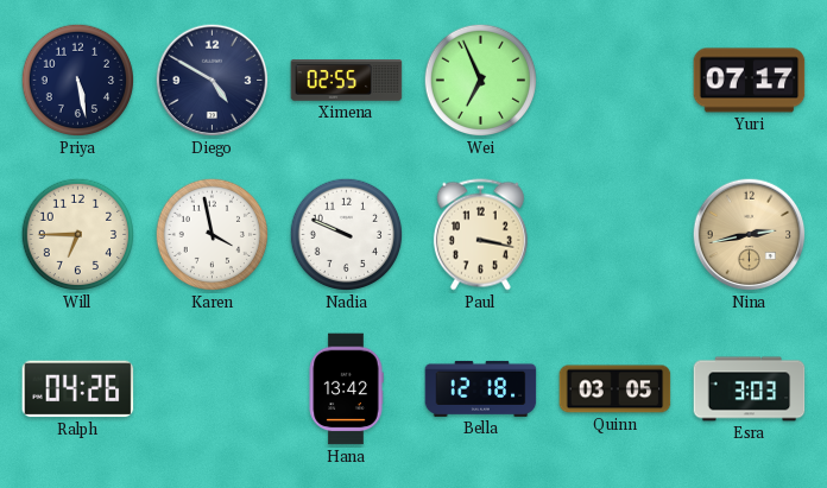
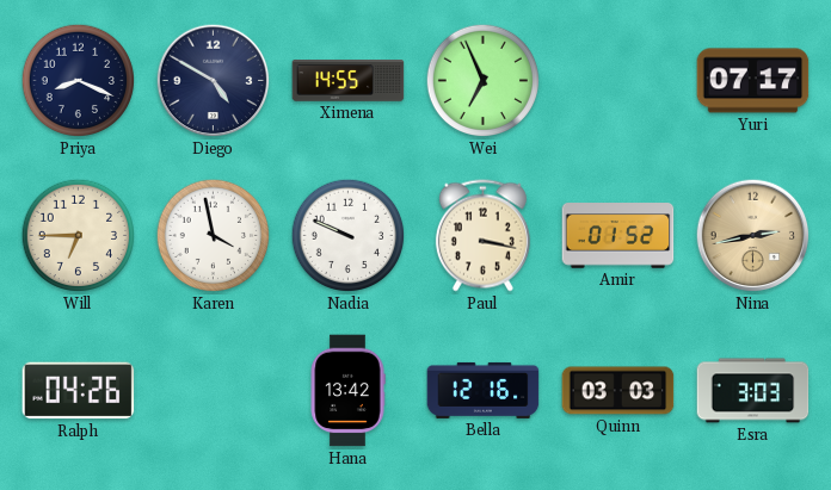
Priya: 5:28 -> 8:19
Ximena: 02:55 -> 14:55
Amir: none -> 01:52
Bella: 12:18 -> 12:16
Quinn: 03:05 -> 03:03
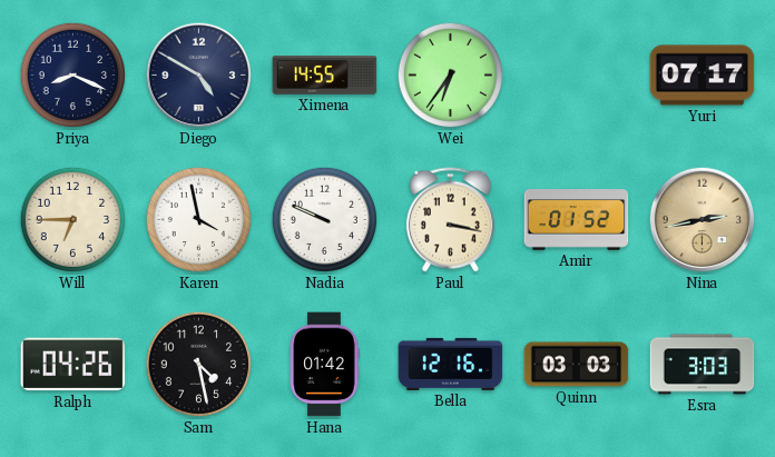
Wei: 6:56 -> 6:36
Sam: none -> 4:28
Hana: 13:42 -> 01:42
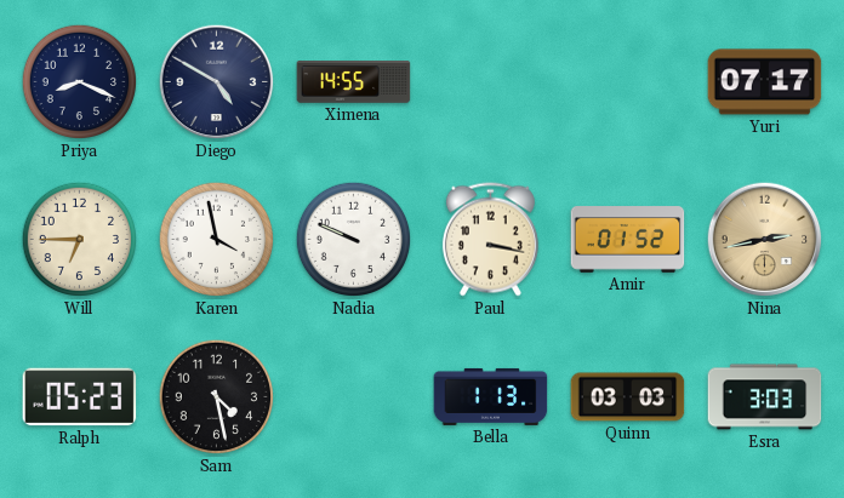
Wei: 6:36 -> none
Ralph: 04:26 -> 05:23
Hana: 01:42 -> none
Bella: 12:16 -> 1:13
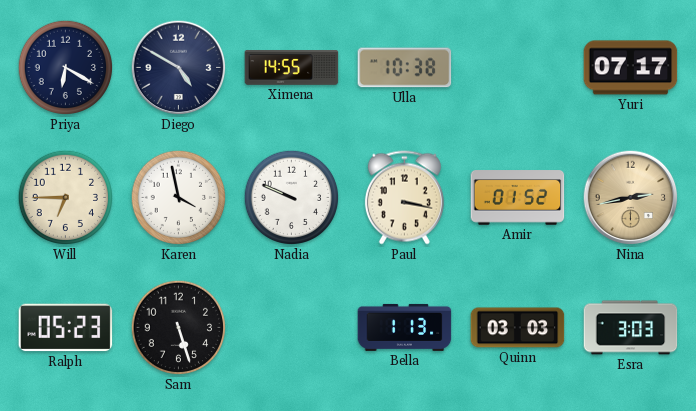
Priya: 8:19 -> 6:20
Ulla: none -> 10:38
Sam: 4:28 -> 5:27
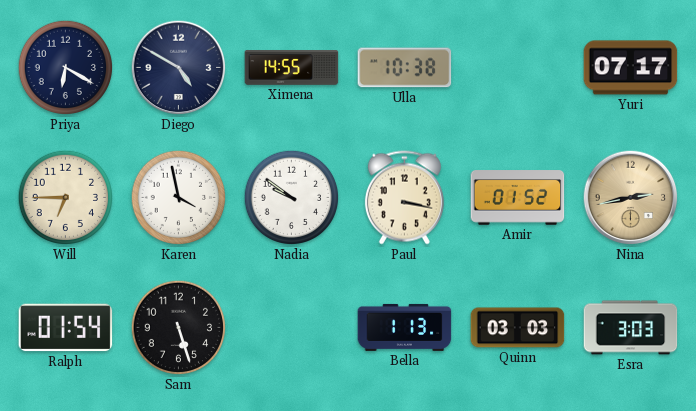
Nadia: 9:49 -> 9:51
Ralph: 05:23 -> 01:54
